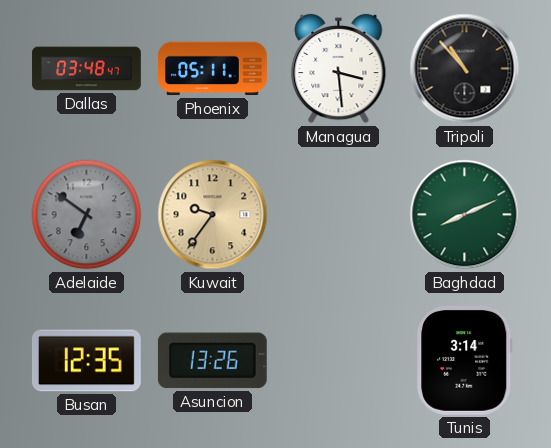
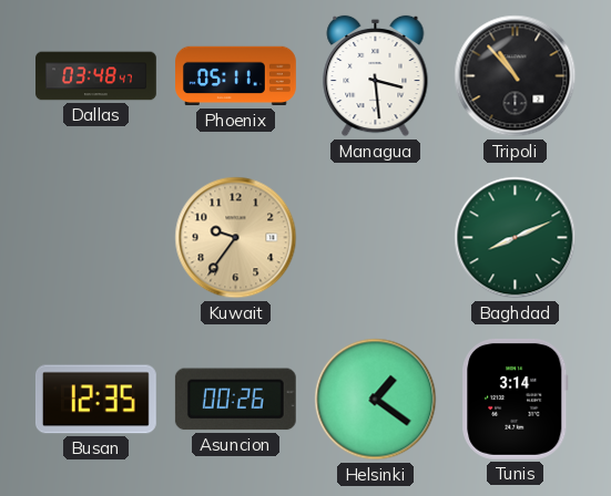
Adelaide: 6:51 -> none
Asuncion: 13:26 -> 00:26
Helsinki: none -> 1:21
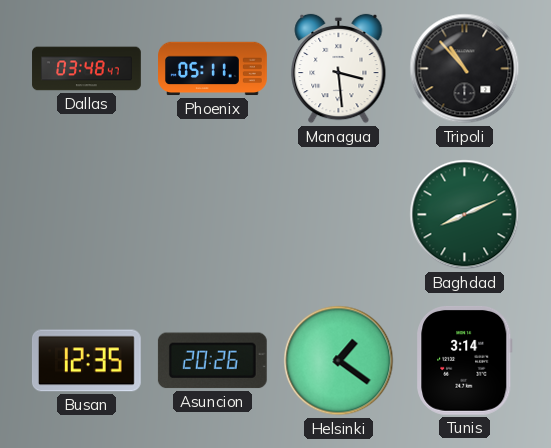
Kuwait: 9:36 -> none
Asuncion: 00:26 -> 20:26
